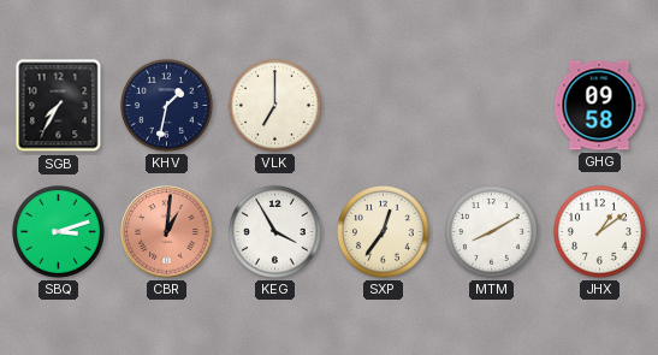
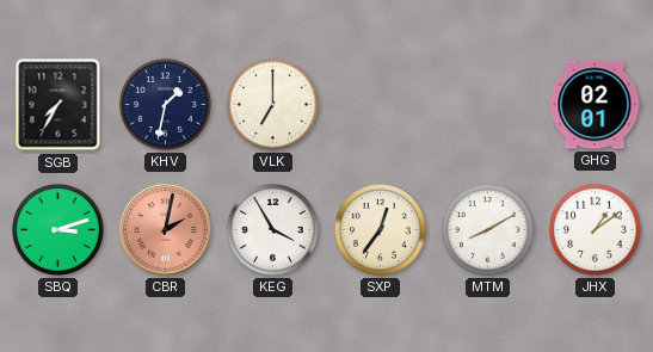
GHG: 09:58 -> 02:01
CBR: 1:01 -> 2:02
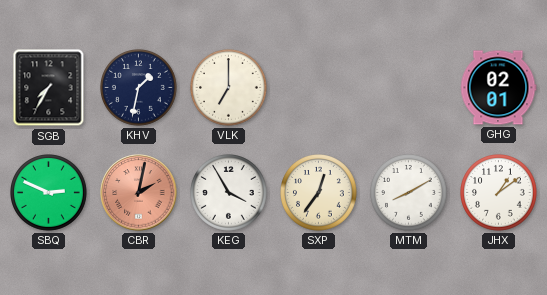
SBQ: 3:12 -> 2:49
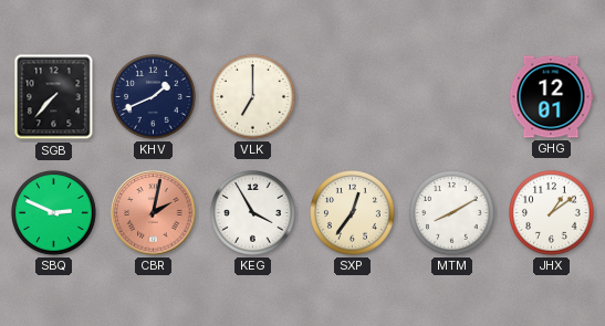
SGB: 7:35 -> 7:37
KHV: 1:32 -> 1:41
GHG: 02:01 -> 12:01
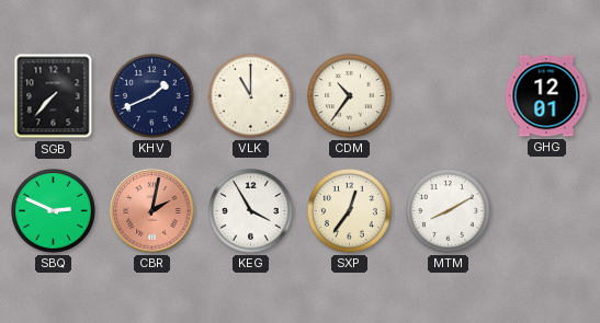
VLK: 7:00 -> 11:00
CDM: none -> 10:36
JHX: 1:09 -> none
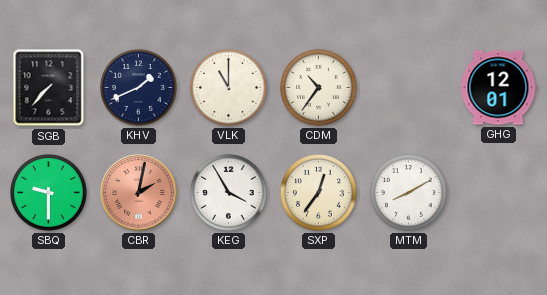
SBQ: 2:49 -> 9:30
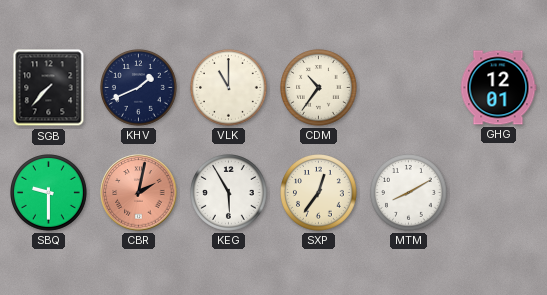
KEG: 3:55 -> 5:55
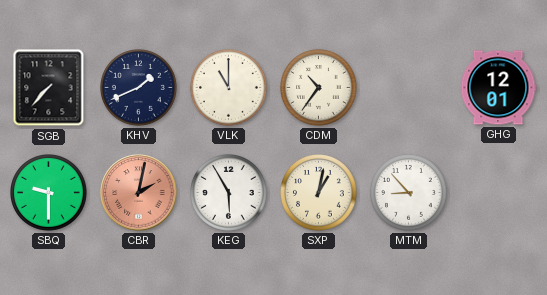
SXP: 12:36 -> 1:02
MTM: 8:10 -> 8:53
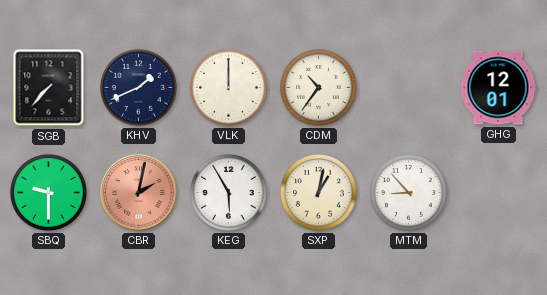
VLK: 11:00 -> 12:00
